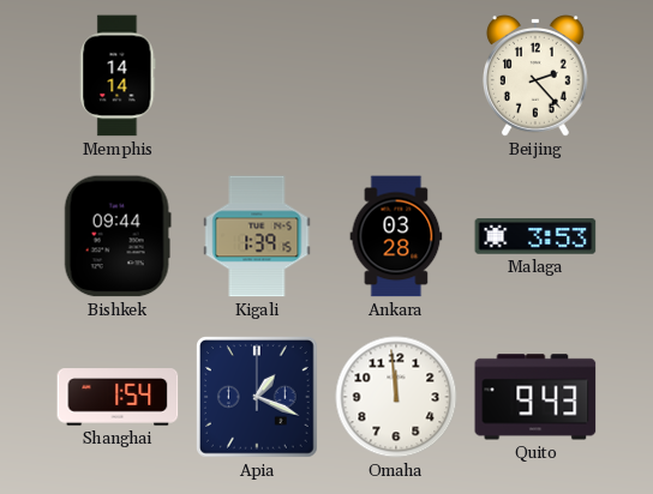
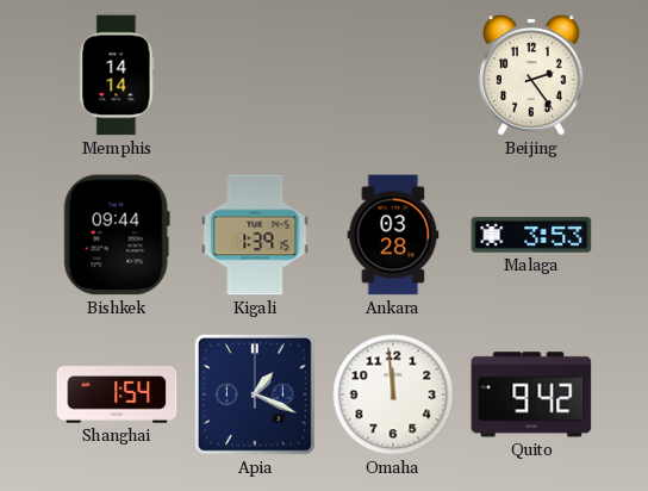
Beijing: 2:23 -> 2:24
Quito: 9:43 -> 9:42
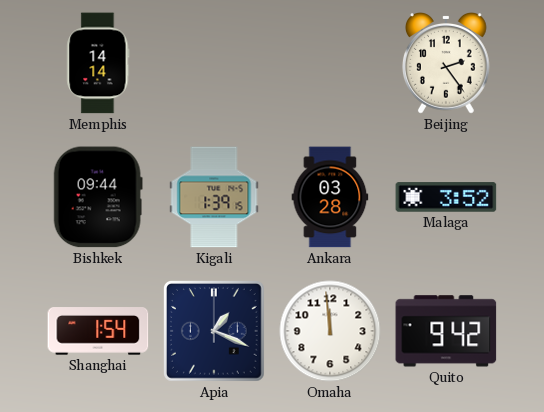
Malaga: 3:53 -> 3:52
